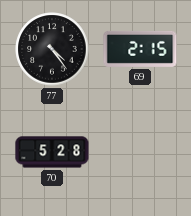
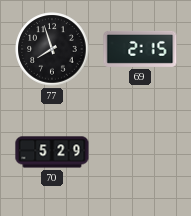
77: 4:24 -> 7:57
70: 5:28 -> 5:29
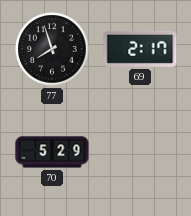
69: 2:15 -> 2:17
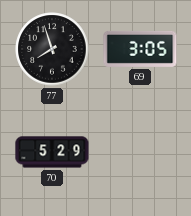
69: 2:17 -> 3:05
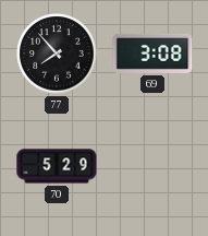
77: 7:57 -> 7:53
69: 3:05 -> 3:08
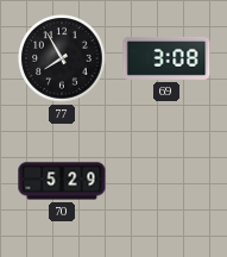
77: 7:53 -> 7:55
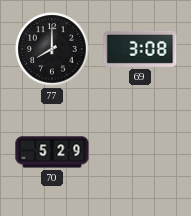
77: 7:55 -> 8:00
